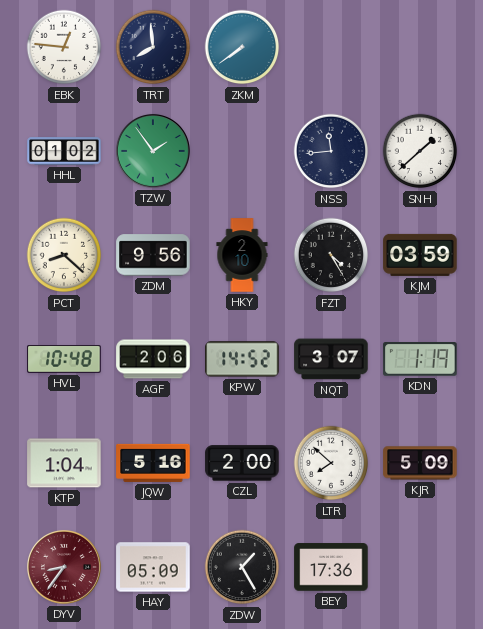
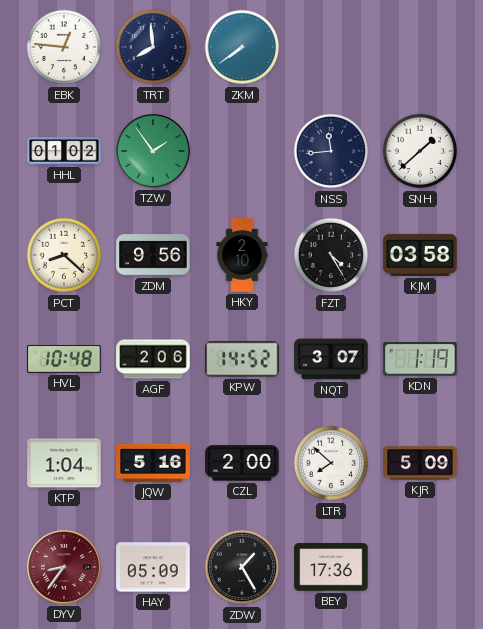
KJM: 03:59 -> 03:58
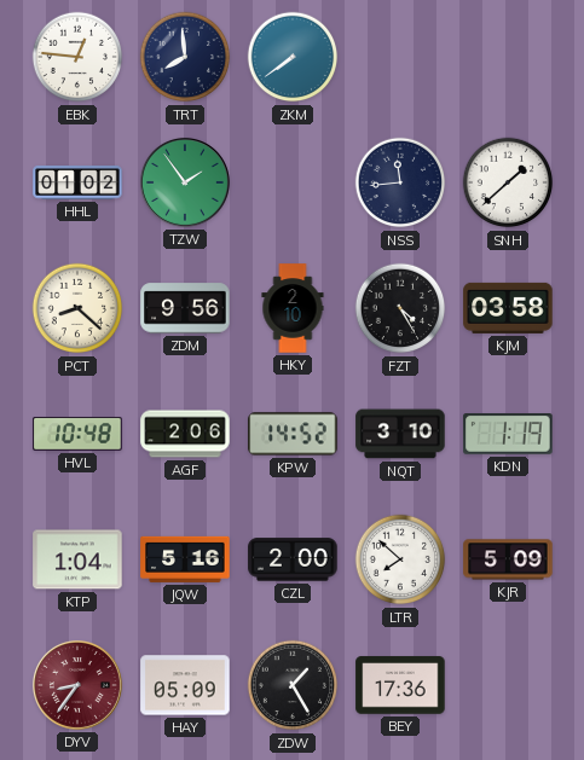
NQT: 3:07 -> 3:10
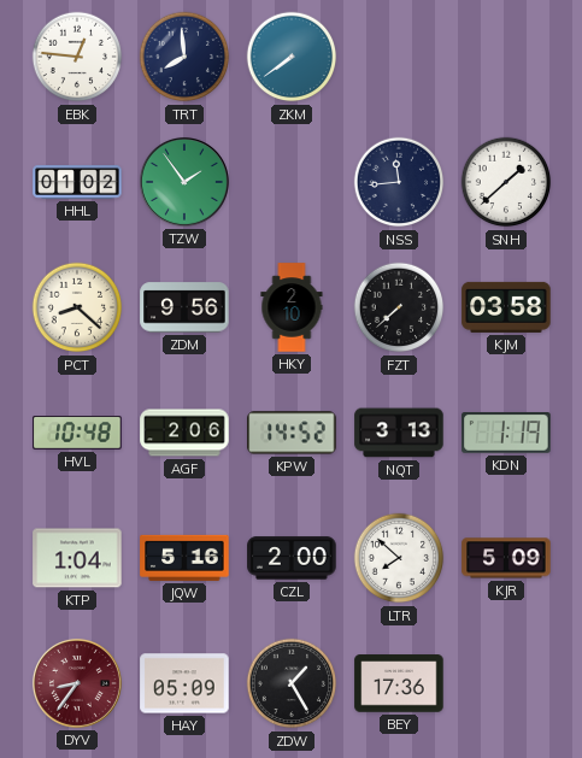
FZT: 4:25 -> 7:38
NQT: 3:10 -> 3:13
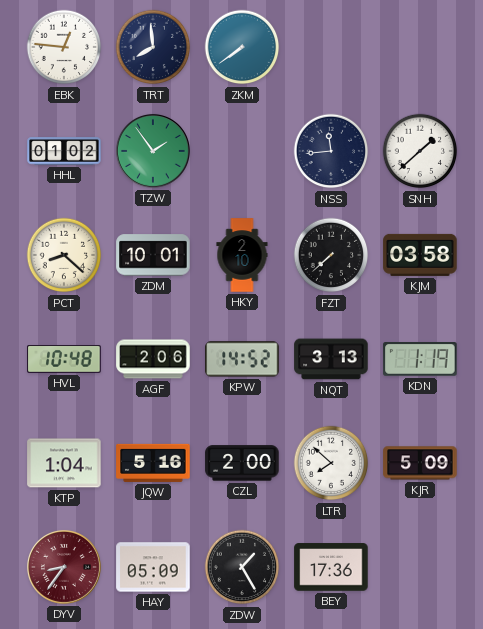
ZDM: 9:56 -> 10:01
